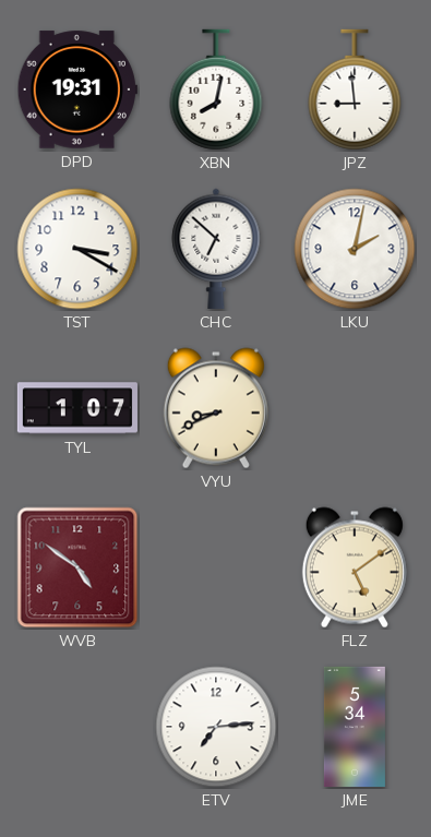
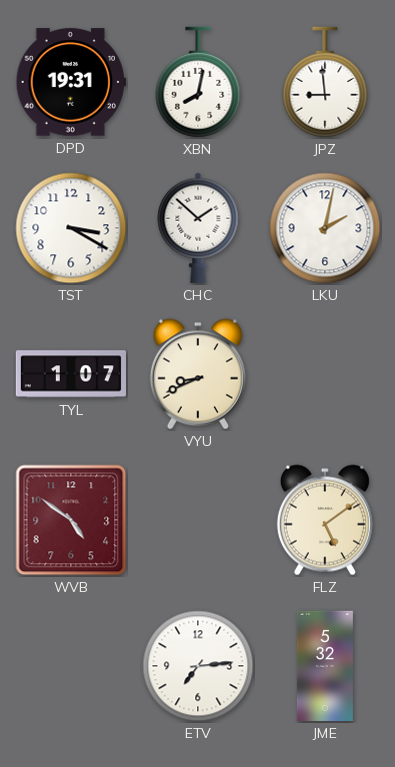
CHC: 6:52 -> 1:52
JME: 5:34 -> 5:32
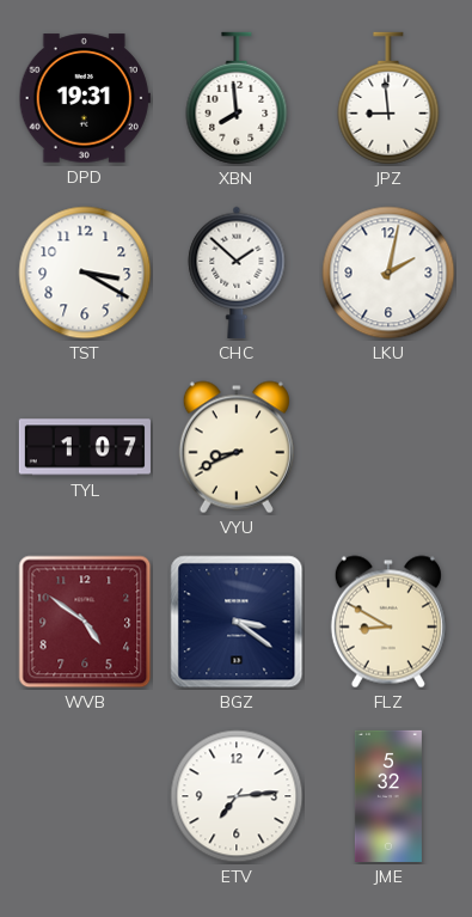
XBN: 8:02 -> 7:59
BGZ: none -> 3:21
FLZ: 5:09 -> 8:50
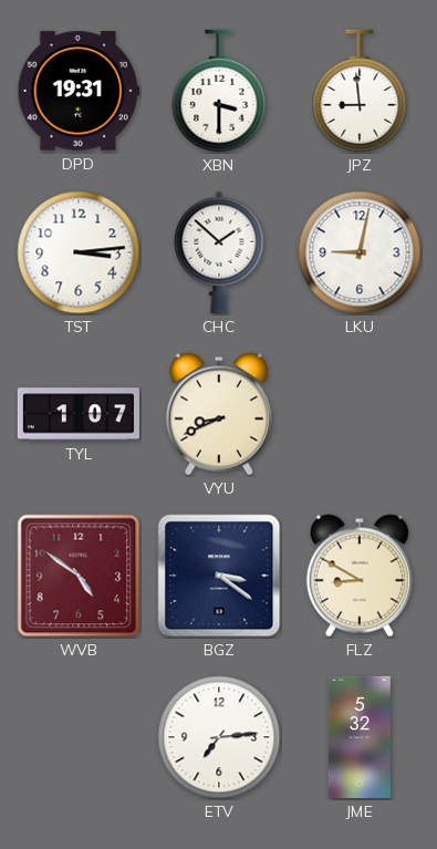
XBN: 7:59 -> 3:30
TST: 3:20 -> 3:14
LKU: 2:02 -> 9:02
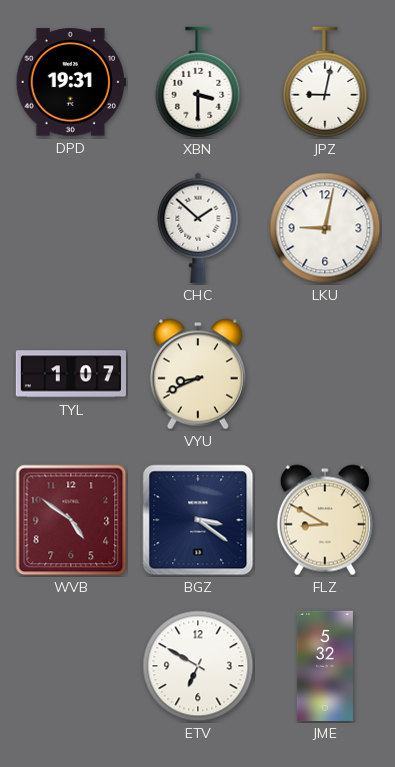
JPZ: 8:59 -> 9:02
TST: 3:14 -> none
ETV: 7:14 -> 6:50
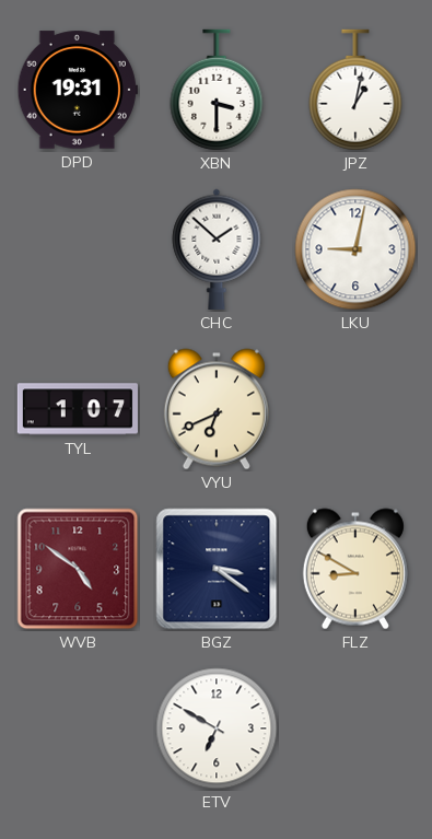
JPZ: 9:02 -> 1:02
VYU: 8:41 -> 6:41
JME: 5:32 -> none
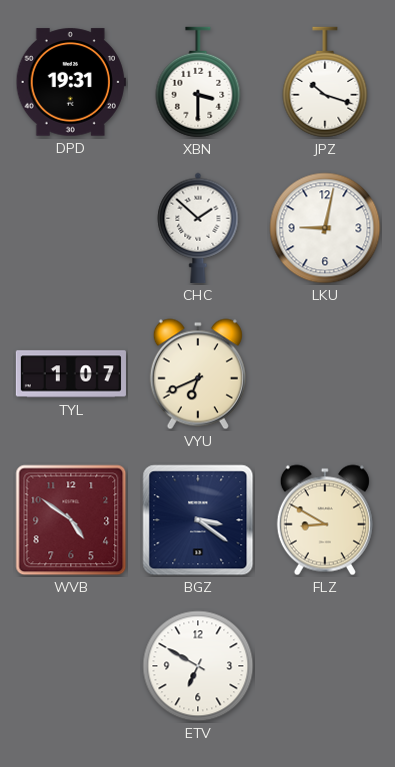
JPZ: 1:02 -> 10:18
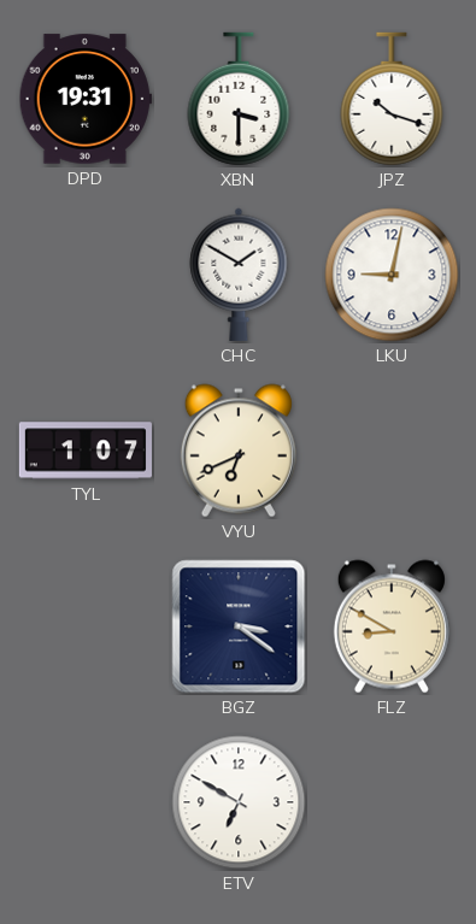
CHC: 1:52 -> 1:50
WVB: 4:51 -> none
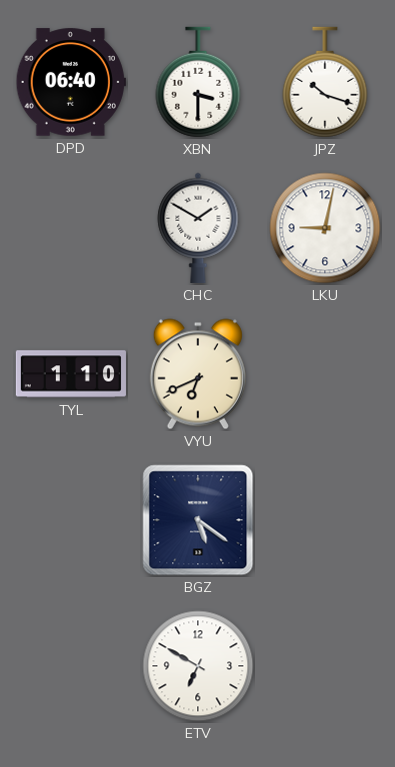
DPD: 19:31 -> 06:40
TYL: 1:07 -> 1:10
BGZ: 3:21 -> 5:21
FLZ: 8:50 -> none
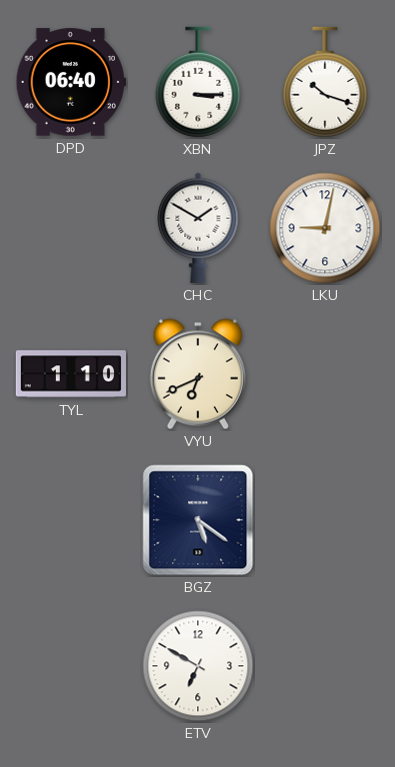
XBN: 3:30 -> 3:15
